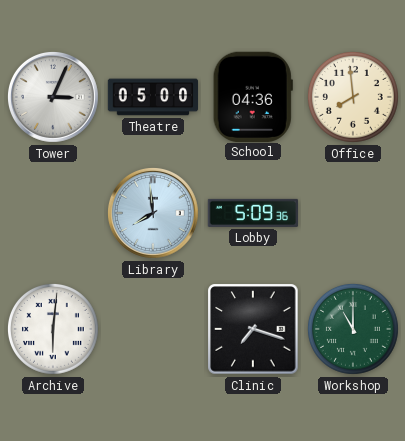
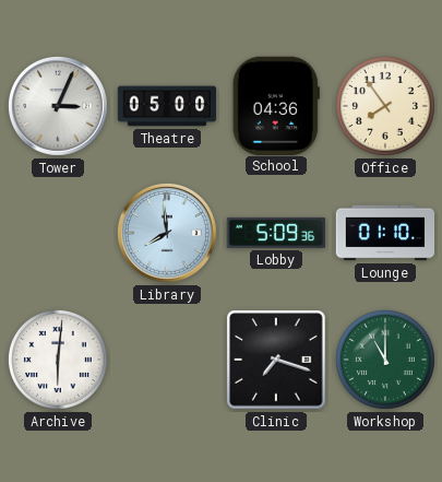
Office: 7:59 -> 7:54
Lounge: none -> 01:10
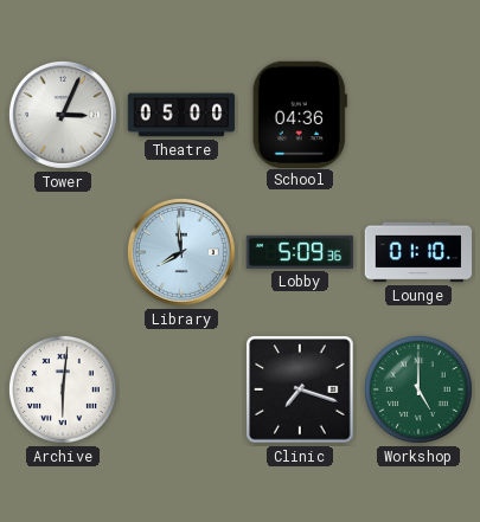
Office: 7:54 -> none
Workshop: 11:00 -> 5:00
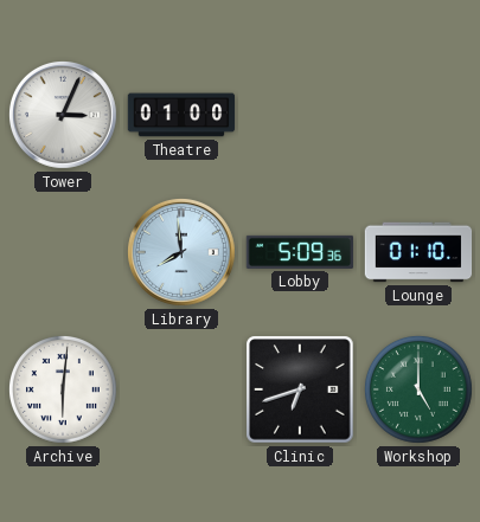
Theatre: 05:00 -> 01:00
School: 04:36 -> none
Clinic: 7:18 -> 6:42
